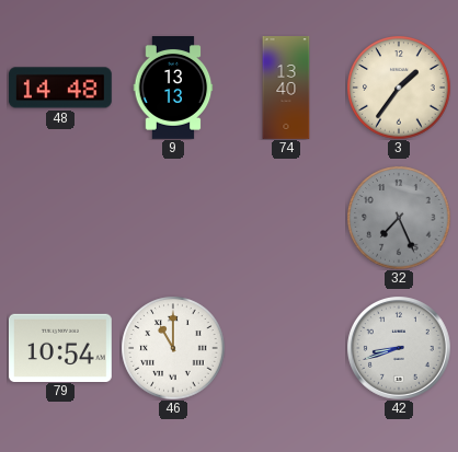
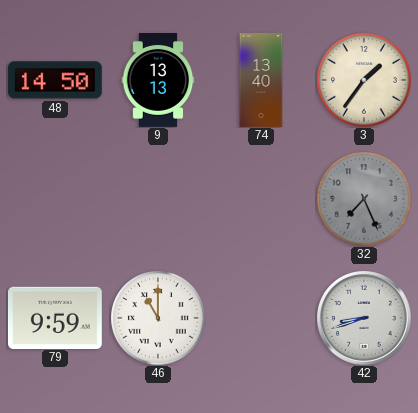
48: 14:48 -> 14:50
79: 10:54 -> 9:59
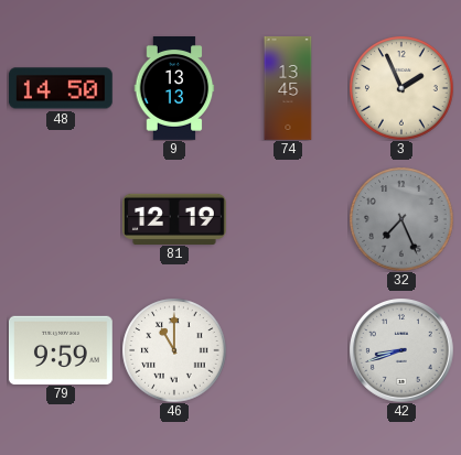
74: 13:40 -> 13:45
3: 1:36 -> 1:56
81: none -> 12:19
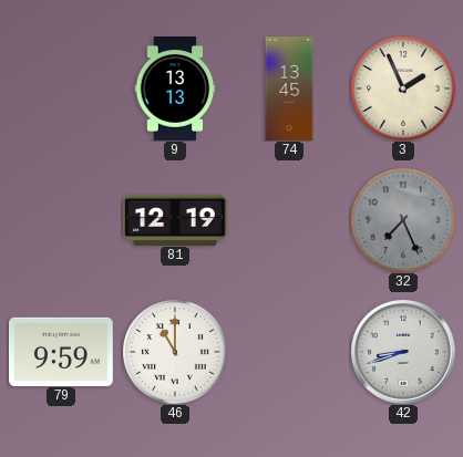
48: 14:50 -> none
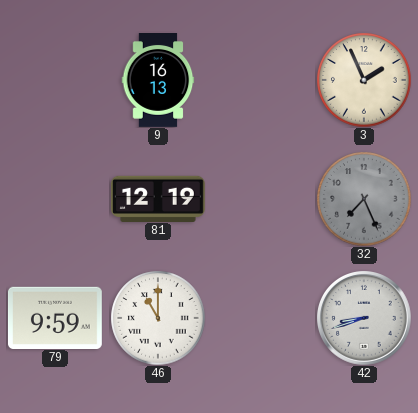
9: 13:13 -> 16:13
74: 13:45 -> none
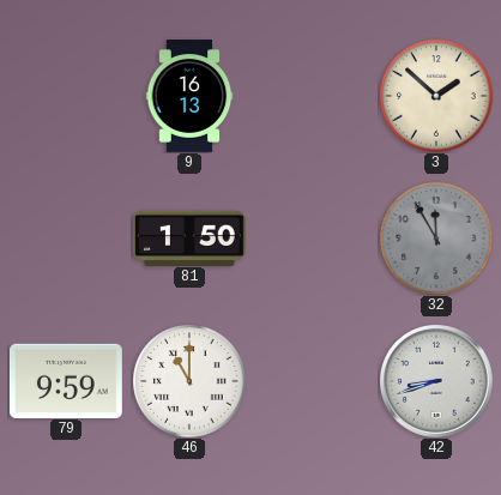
3: 1:56 -> 1:52
81: 12:19 -> 1:50
32: 7:26 -> 11:55
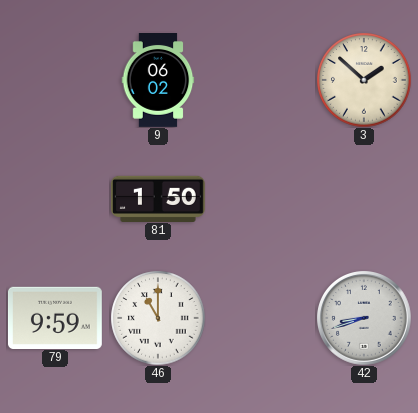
9: 16:13 -> 06:02
32: 11:55 -> none
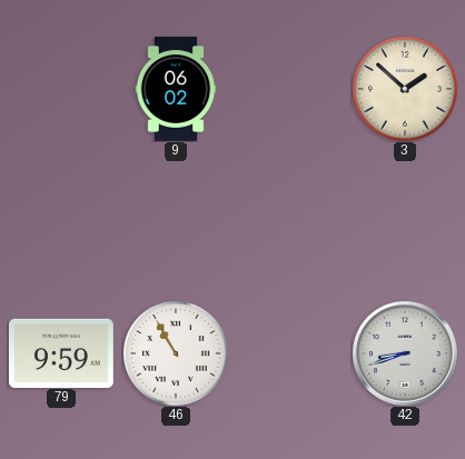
81: 1:50 -> none
46: 11:00 -> 10:55
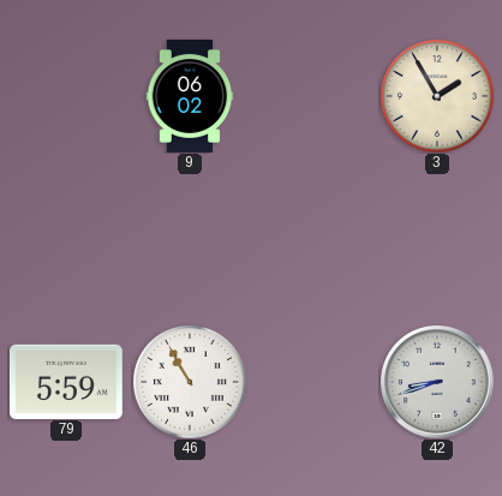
3: 1:52 -> 1:55
79: 9:59 -> 5:59
